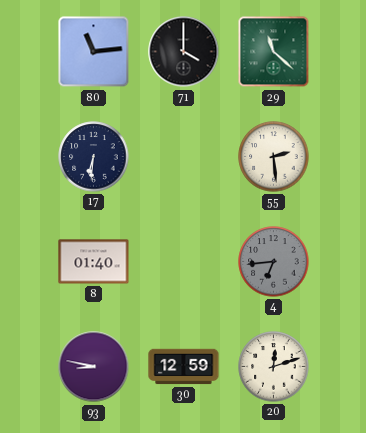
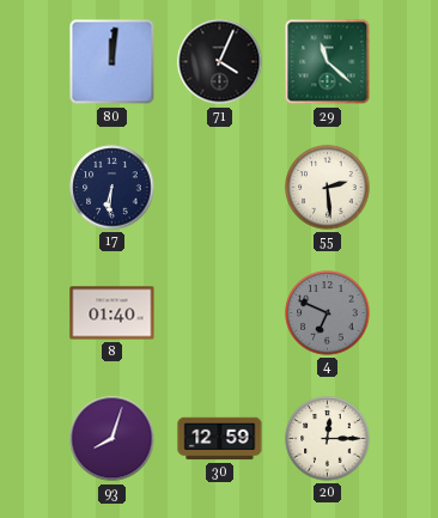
80: 11:14 -> 12:01
71: 4:00 -> 4:04
4: 6:44 -> 6:49
93: 8:47 -> 8:03
20: 12:12 -> 12:15
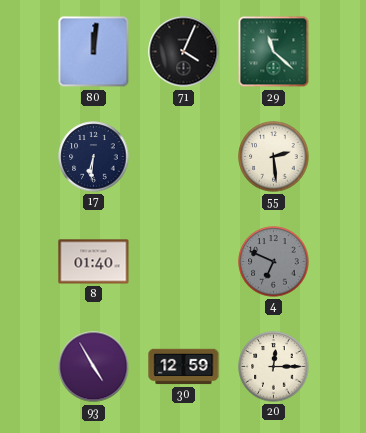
93: 8:03 -> 4:55
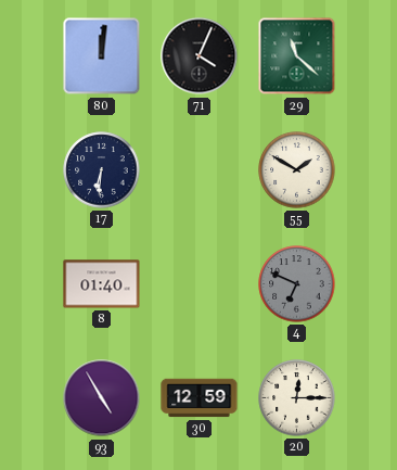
55: 2:29 -> 1:50
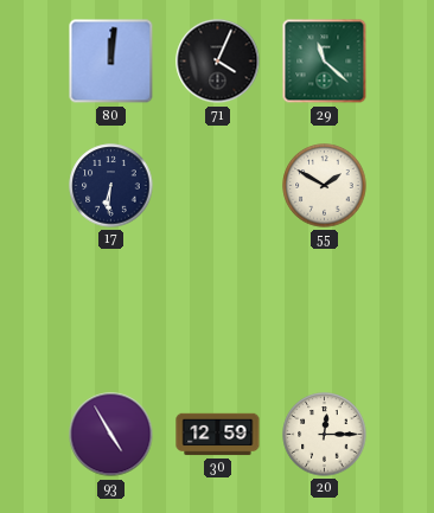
8: 01:40 -> none
4: 6:49 -> none
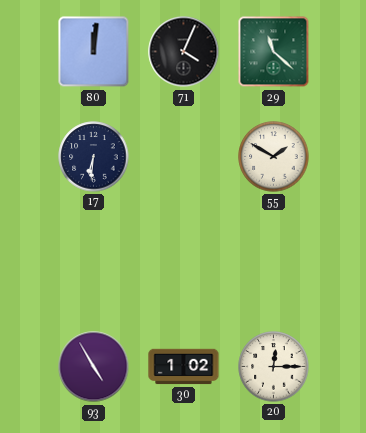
30: 12:59 -> 1:02
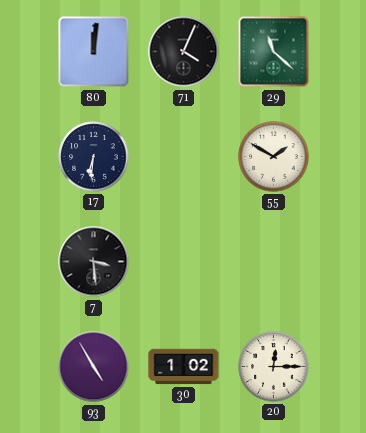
7: none -> 3:29
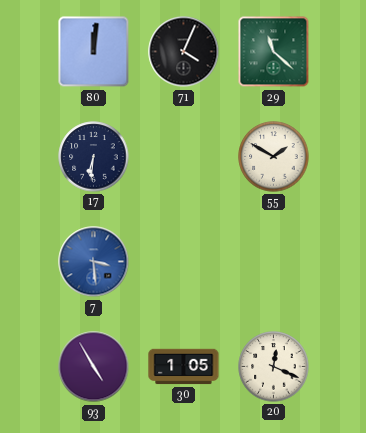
7 dial: black -> blue
30: 1:02 -> 1:05
20: 12:15 -> 12:19
